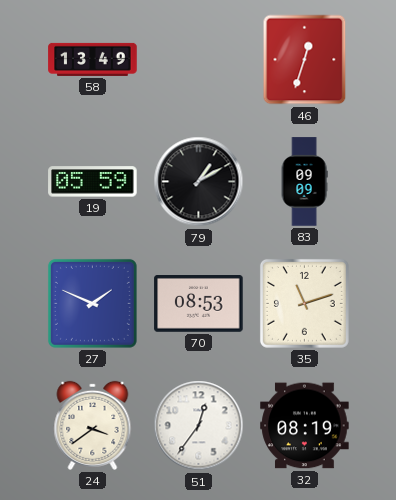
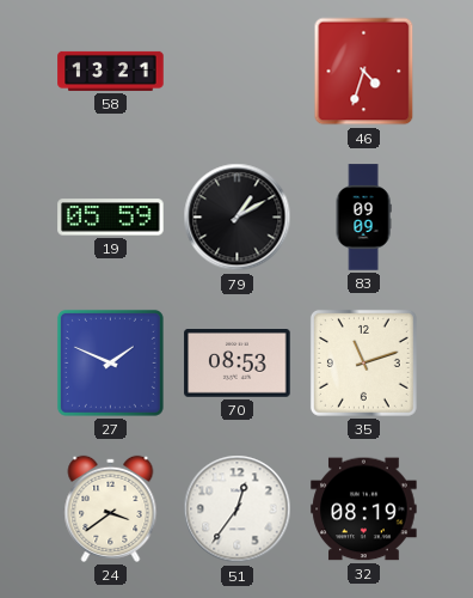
58: 13:49 -> 13:21
46: 12:33 -> 4:33
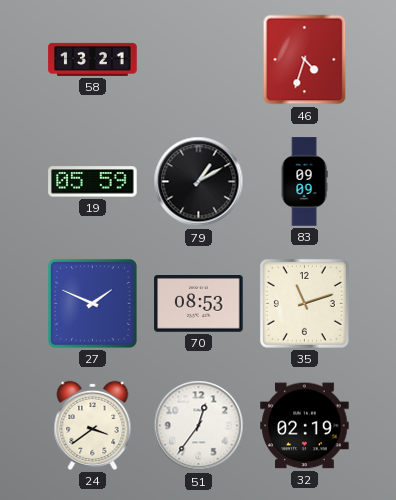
32: 08:19 -> 02:19
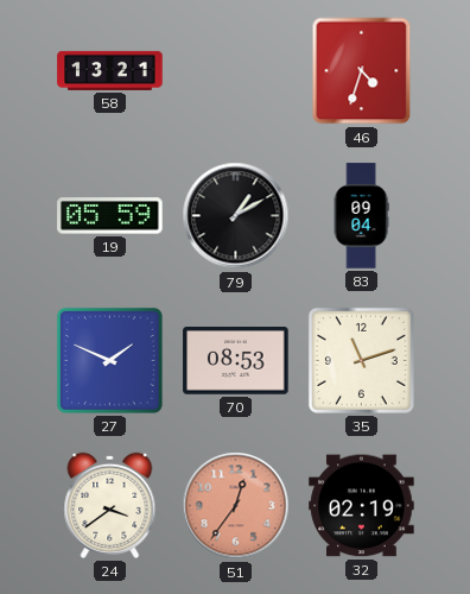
83: 09:09 -> 09:04
51 dial: white -> salmon
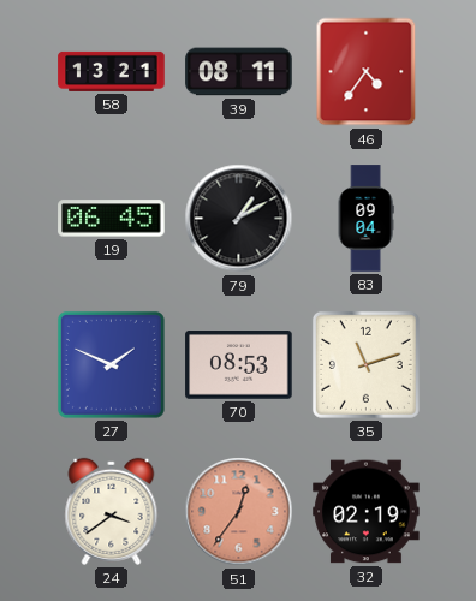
39: none -> 08:11
46: 4:33 -> 4:36
19: 05:59 -> 06:45
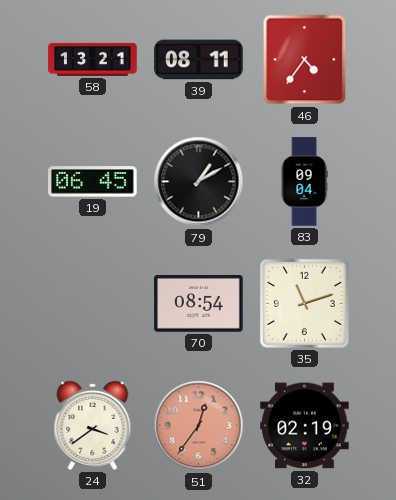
27: 1:49 -> none
70: 08:53 -> 08:54
